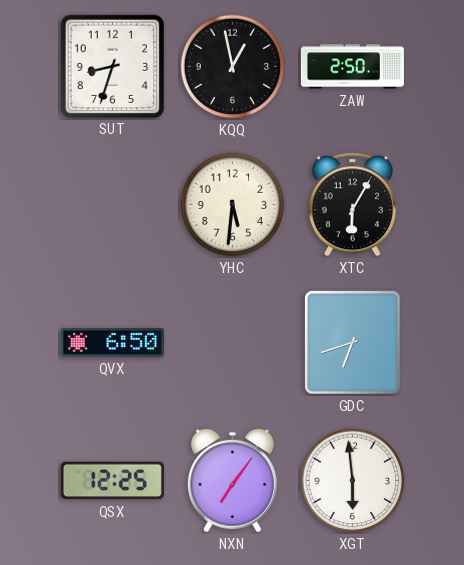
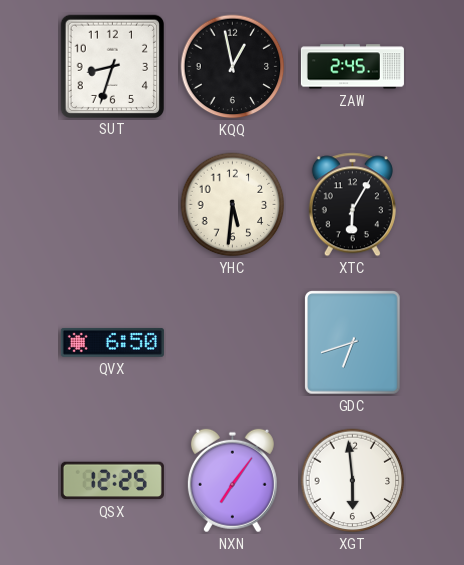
ZAW: 2:50 -> 2:45
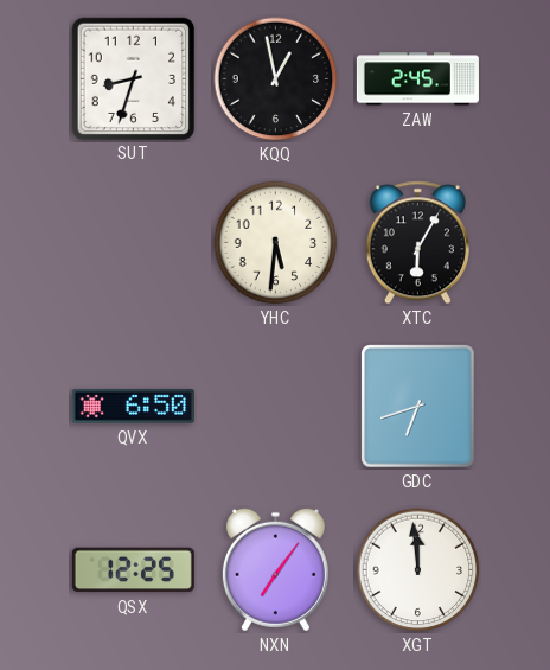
XGT: 5:59 -> 11:59
